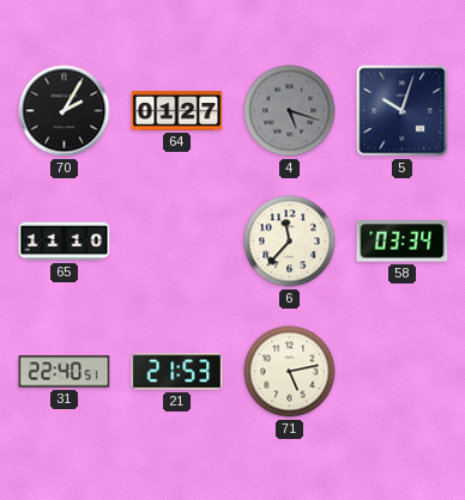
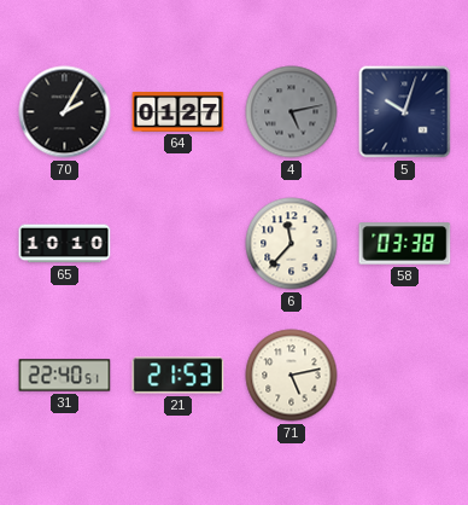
4: 5:18 -> 5:13
65: 11:10 -> 10:10
58: 03:34 -> 03:38
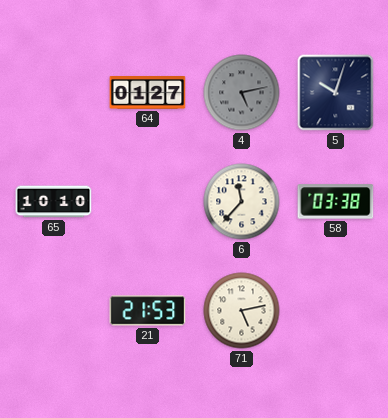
70: 2:05 -> none
31: 22:40 -> none
